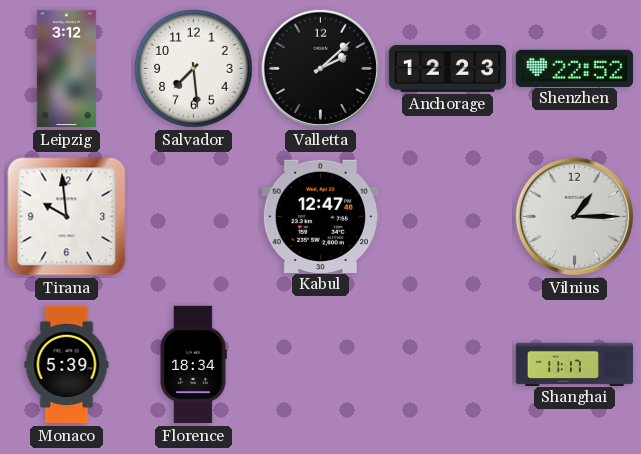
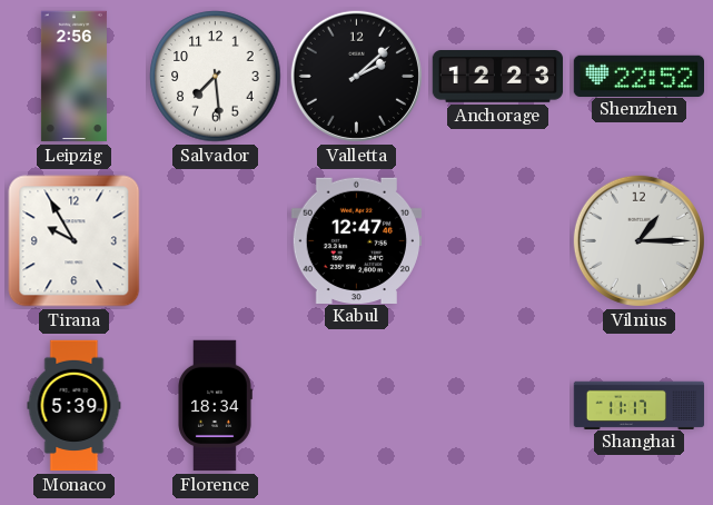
Leipzig: 3:12 -> 2:56
Tirana: 9:59 -> 9:55
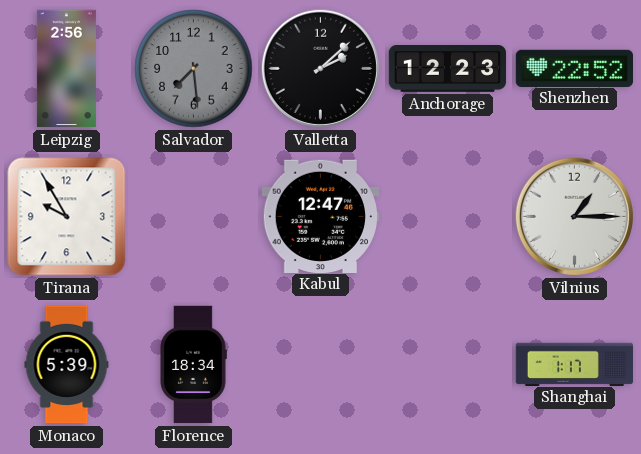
Salvador dial: white -> grey
Shanghai: 11:17 -> 1:17
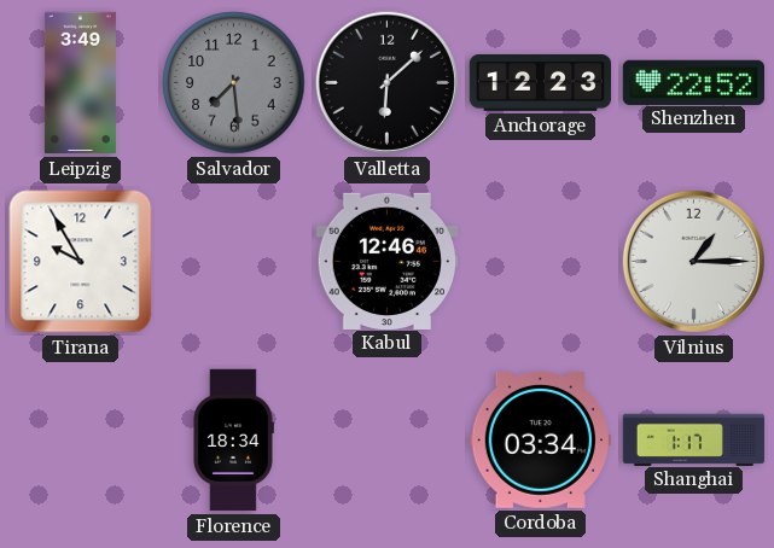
Leipzig: 2:56 -> 3:49
Valletta: 2:08 -> 6:08
Kabul: 12:47 -> 12:46
Monaco: 5:39 -> none
Cordoba: none -> 03:34
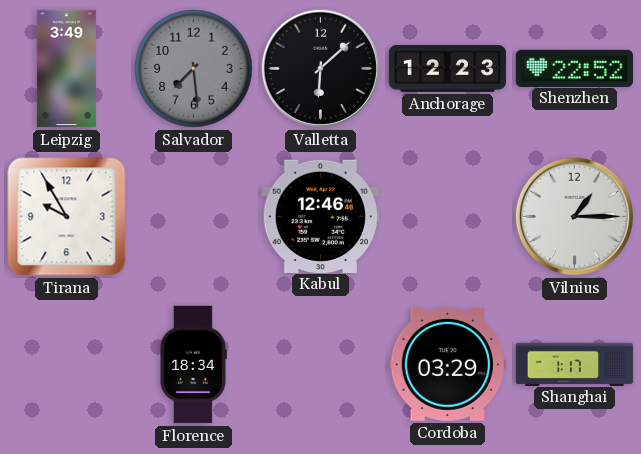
Cordoba: 03:34 -> 03:29
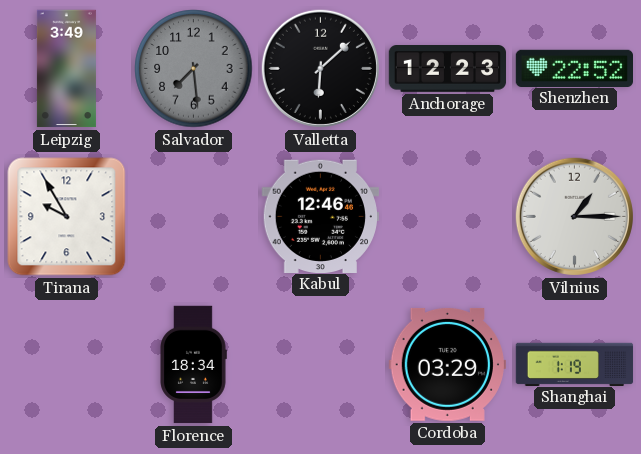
Shanghai: 1:17 -> 1:19
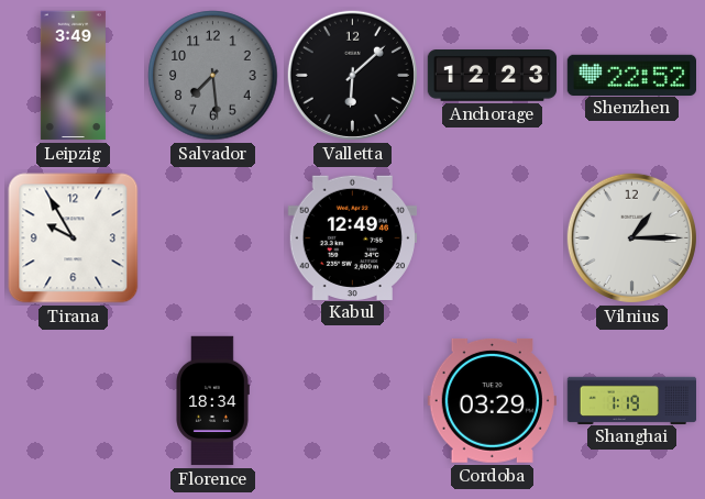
Kabul: 12:46 -> 12:49
